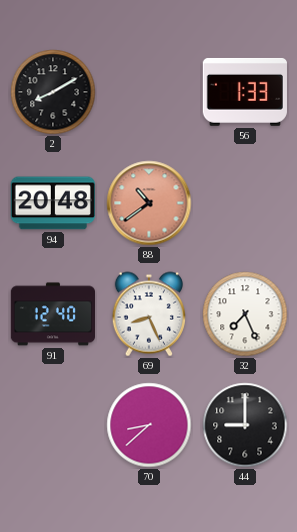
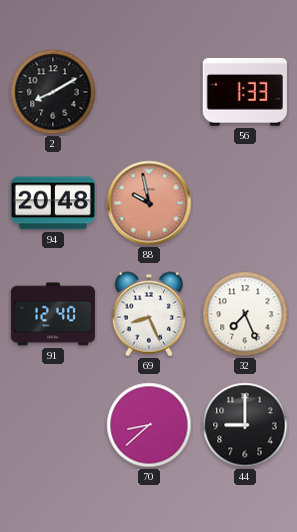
88: 10:39 -> 9:58
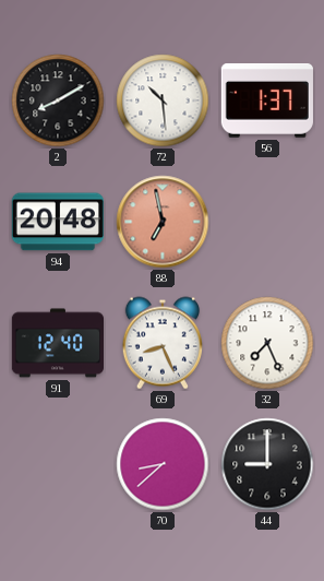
72: none -> 10:29
56: 1:33 -> 1:37
88: 9:58 -> 6:58
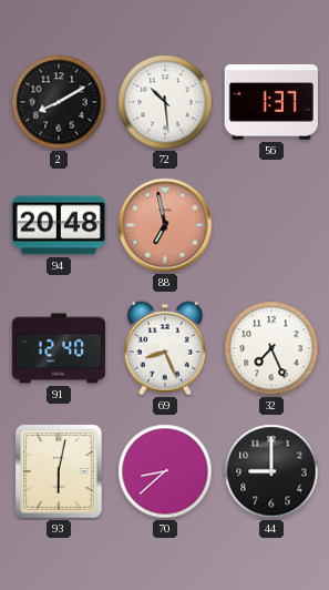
93: none -> 6:02
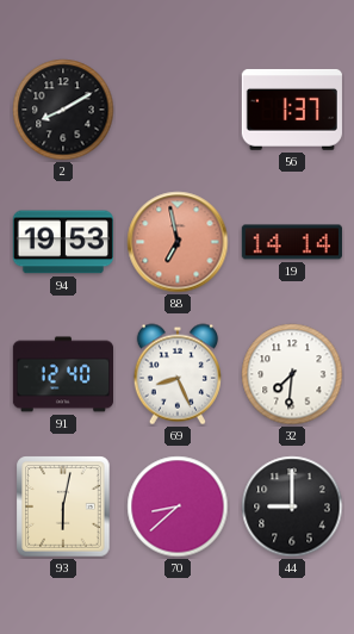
72: 10:29 -> none
94: 20:48 -> 19:53
19: none -> 14:14
32: 7:26 -> 7:31
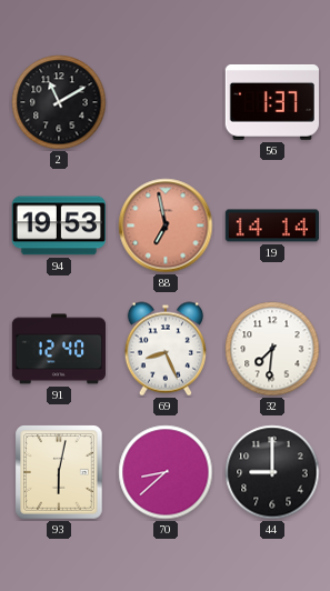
2: 8:10 -> 11:10
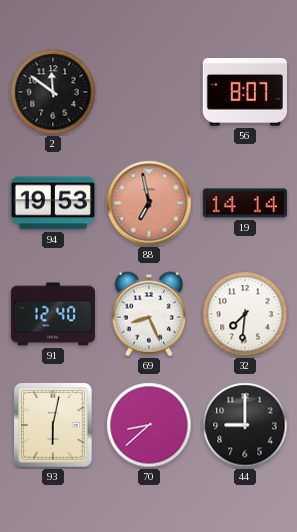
2: 11:10 -> 11:51
56: 1:37 -> 8:07
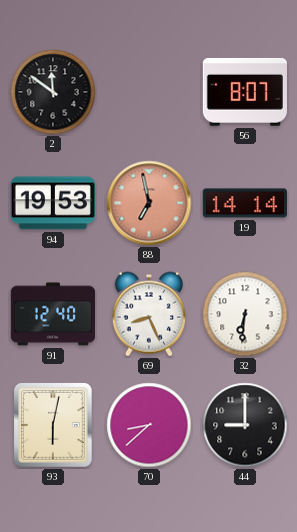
32: 7:31 -> 6:31
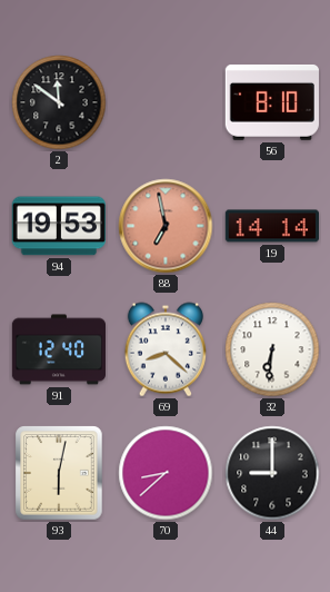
56: 8:07 -> 8:10
69: 8:26 -> 8:22
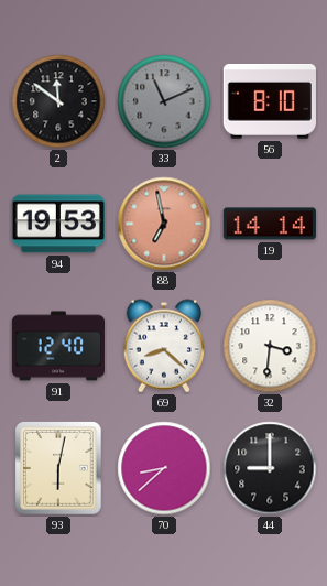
33: none -> 11:11
32: 6:31 -> 3:31
